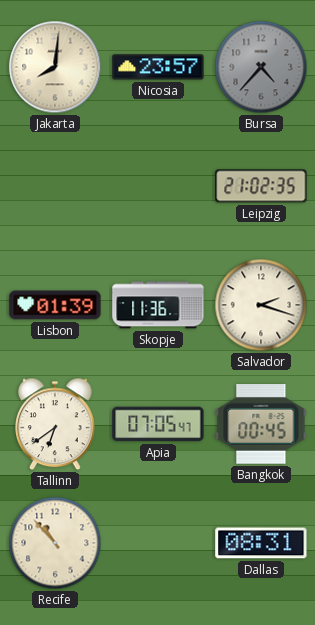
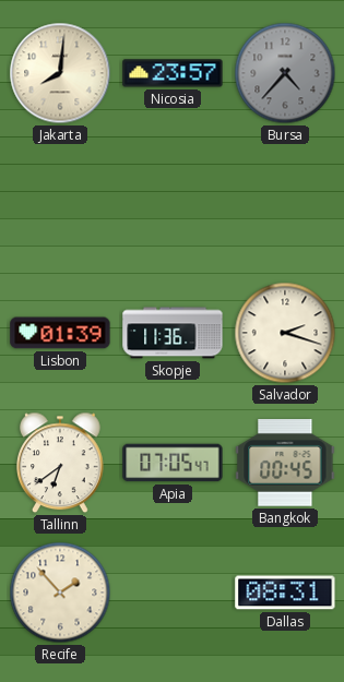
Leipzig: 21:02 -> none
Recife: 10:53 -> 1:53
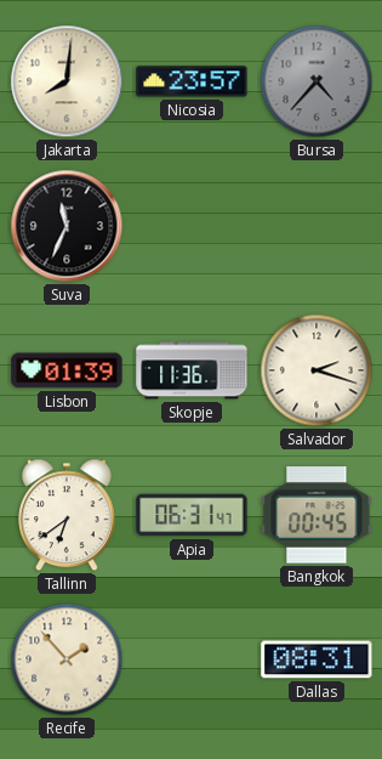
Suva: none -> 11:34
Apia: 07:05 -> 06:31
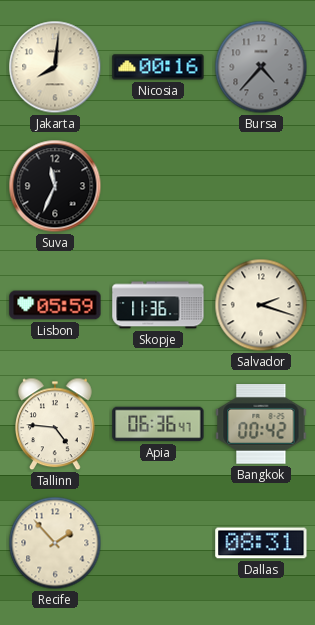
Nicosia: 23:57 -> 00:16
Lisbon: 01:39 -> 05:59
Tallinn: 6:39 -> 4:46
Apia: 06:31 -> 06:36
Bangkok: 00:45 -> 00:42
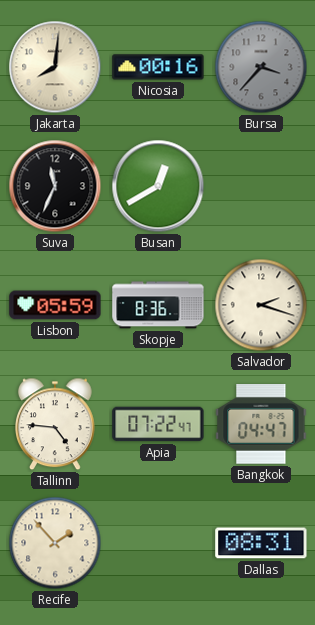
Bursa: 4:37 -> 3:37
Busan: none -> 12:40
Skopje: 11:36 -> 8:36
Apia: 06:36 -> 07:22
Bangkok: 00:42 -> 04:47
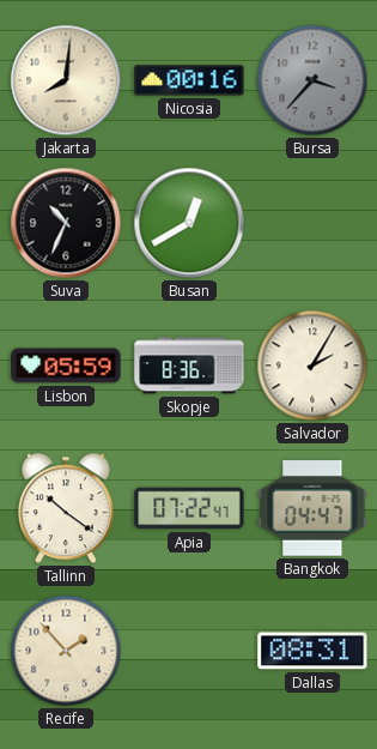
Suva: 11:34 -> 10:34
Salvador: 2:18 -> 2:05
Tallinn: 4:46 -> 10:21
